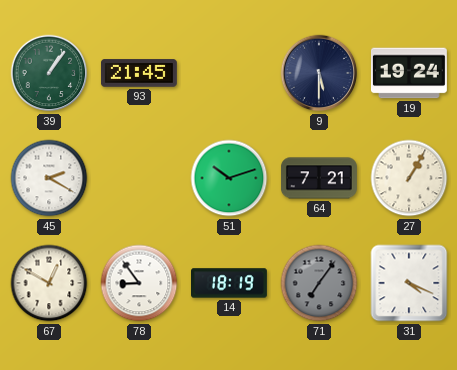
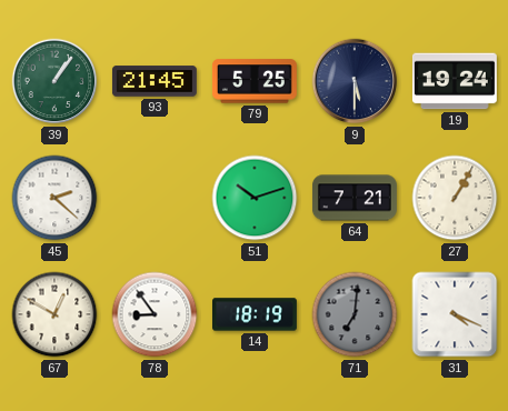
79: none -> 5:25
45: 2:20 -> 2:22
71: 7:06 -> 7:01
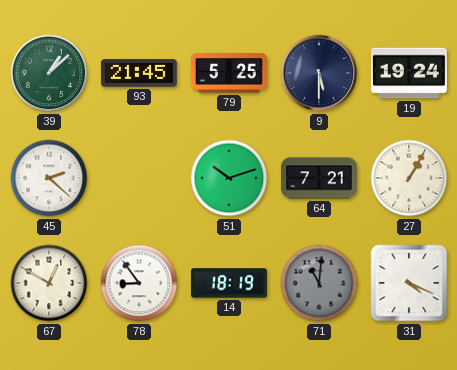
39: 1:06 -> 1:08
71: 7:01 -> 11:01
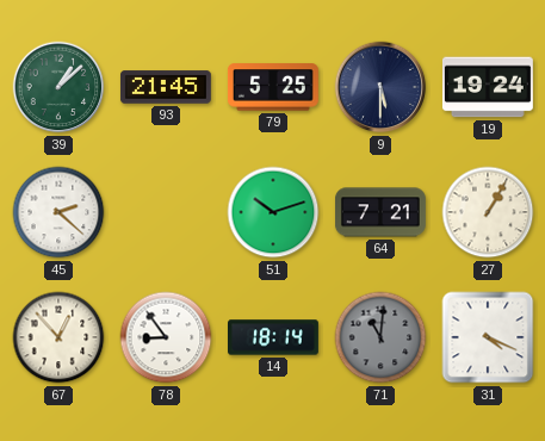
67: 12:50 -> 12:53
14: 18:19 -> 18:14
